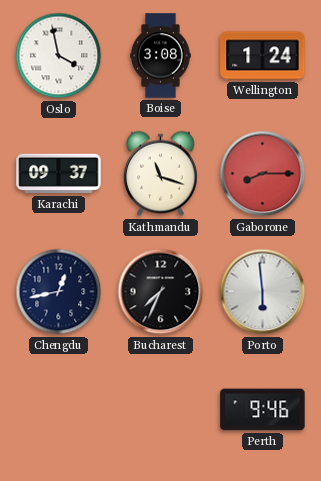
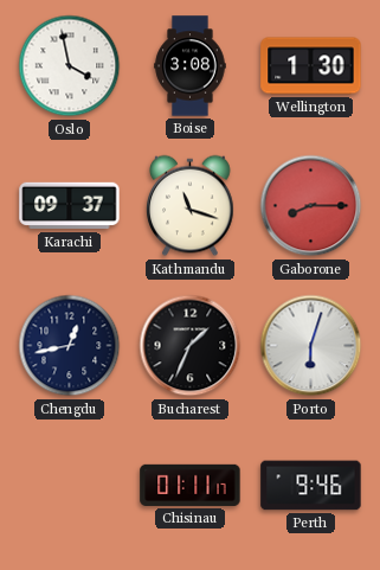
Wellington: 1:24 -> 1:30
Bucharest: 7:34 -> 1:34
Porto: 5:59 -> 6:03
Chisinau: none -> 01:11
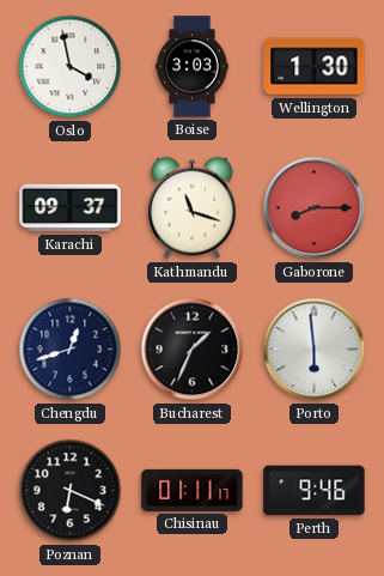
Boise: 3:08 -> 3:03
Chengdu: 12:43 -> 12:42
Porto: 6:03 -> 5:59
Poznan: none -> 6:19
